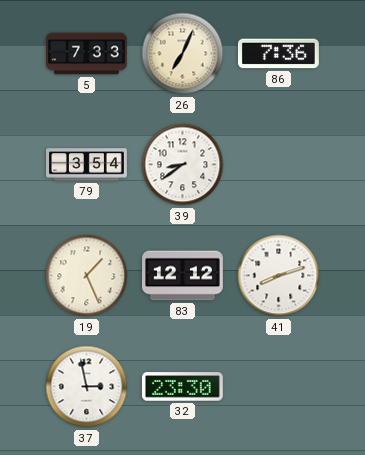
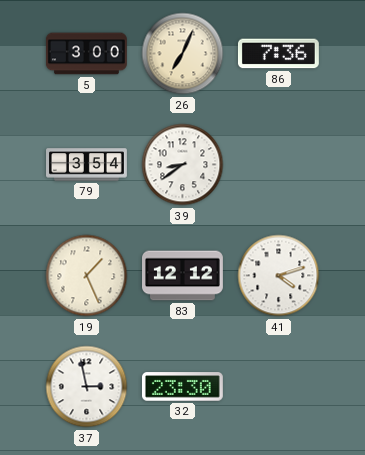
5: 7:33 -> 3:00
41: 8:12 -> 4:12
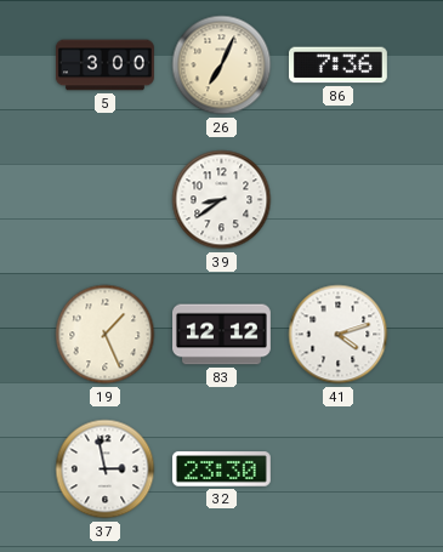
79: 3:54 -> none
